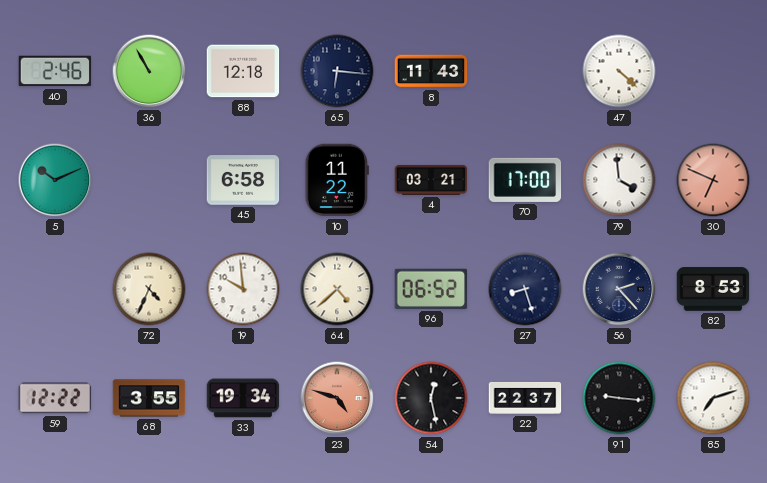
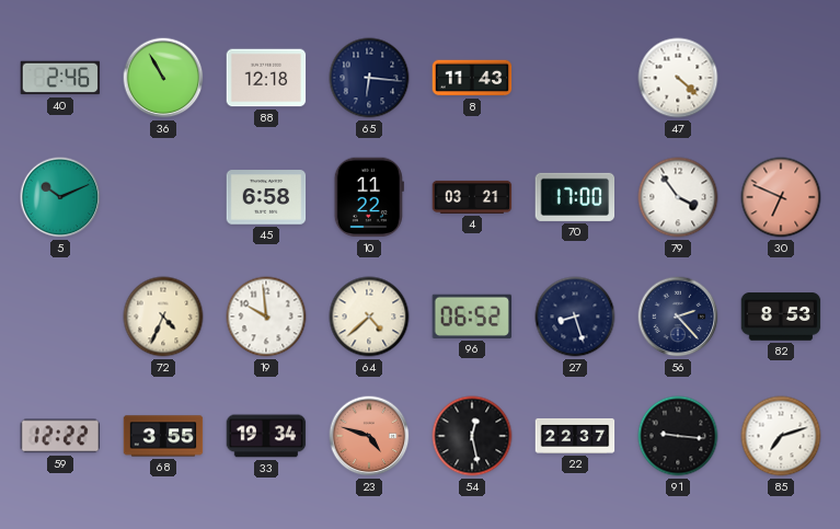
79: 3:59 -> 3:54
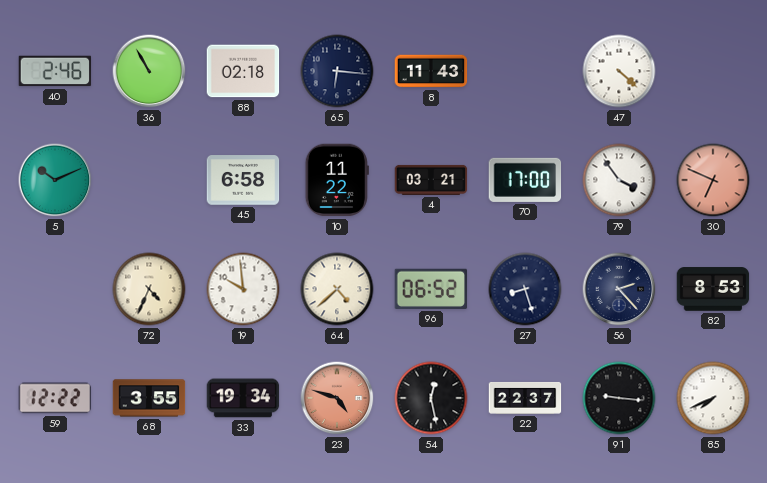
88: 12:18 -> 02:18
85: 7:12 -> 7:41
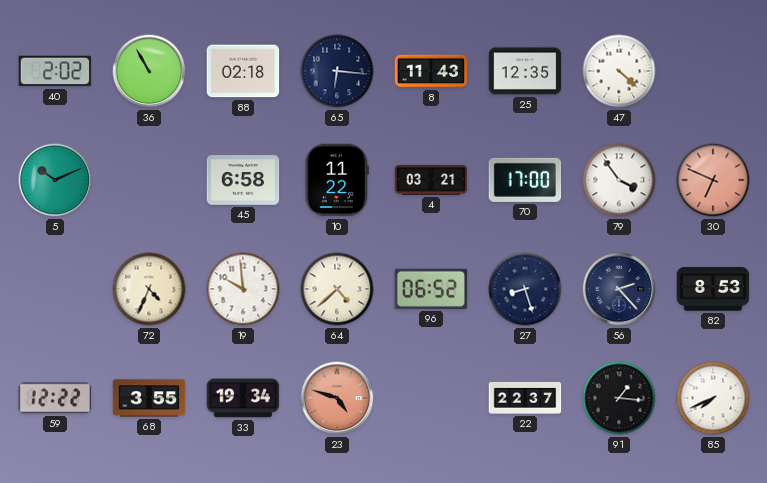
40: 2:46 -> 2:02
25: none -> 12:35
54: 12:28 -> none
91: 9:16 -> 1:16
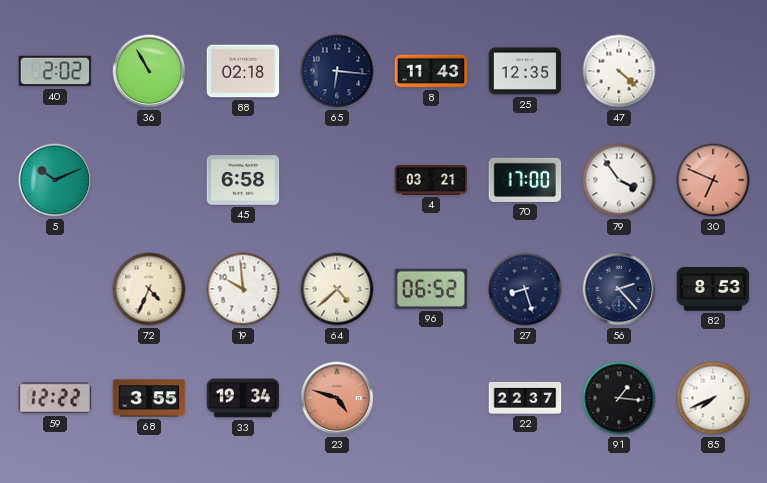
10: 11:22 -> none
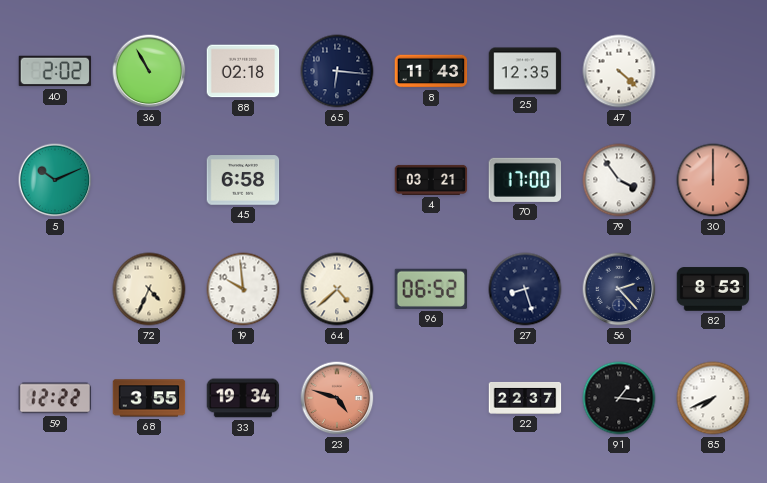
30: 6:49 -> 12:00
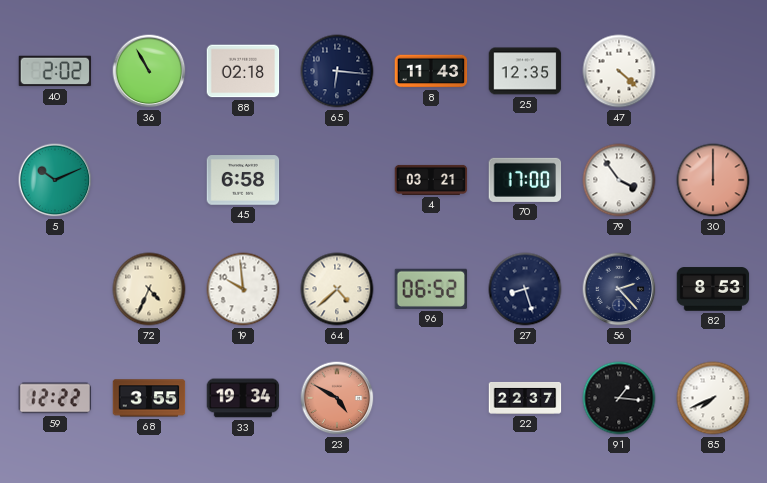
23: 4:48 -> 4:50
